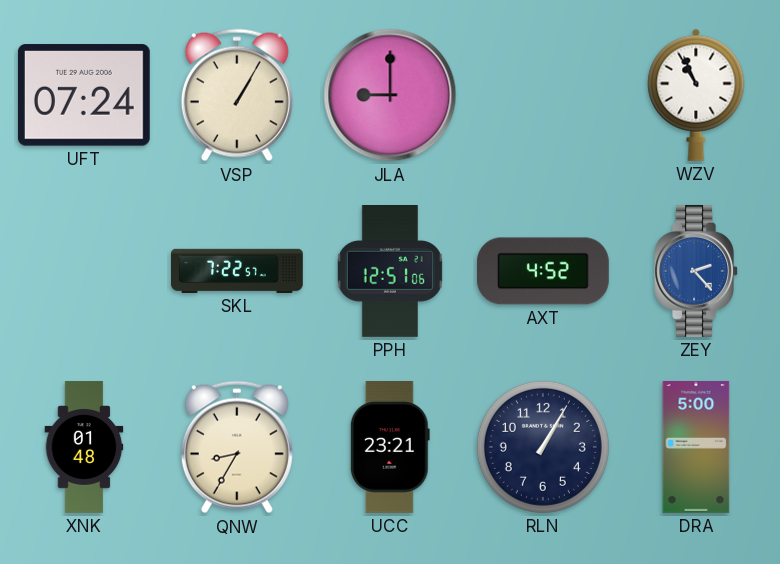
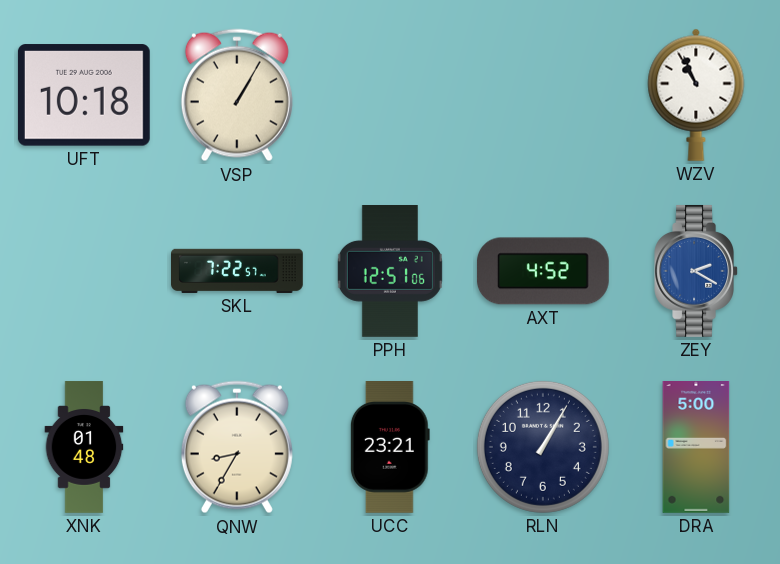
UFT: 07:24 -> 10:18
JLA: 9:00 -> none
ZEY: 2:23 -> 2:20
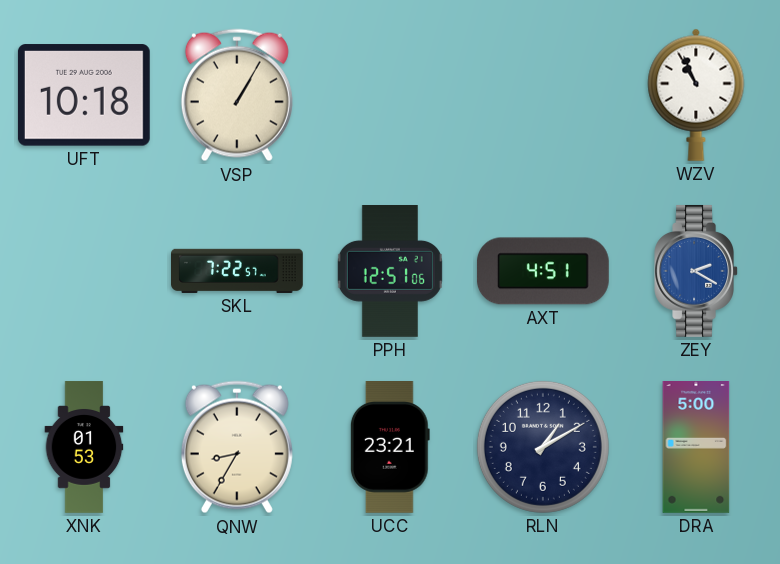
AXT: 4:52 -> 4:51
XNK: 01:48 -> 01:53
RLN: 1:05 -> 1:10
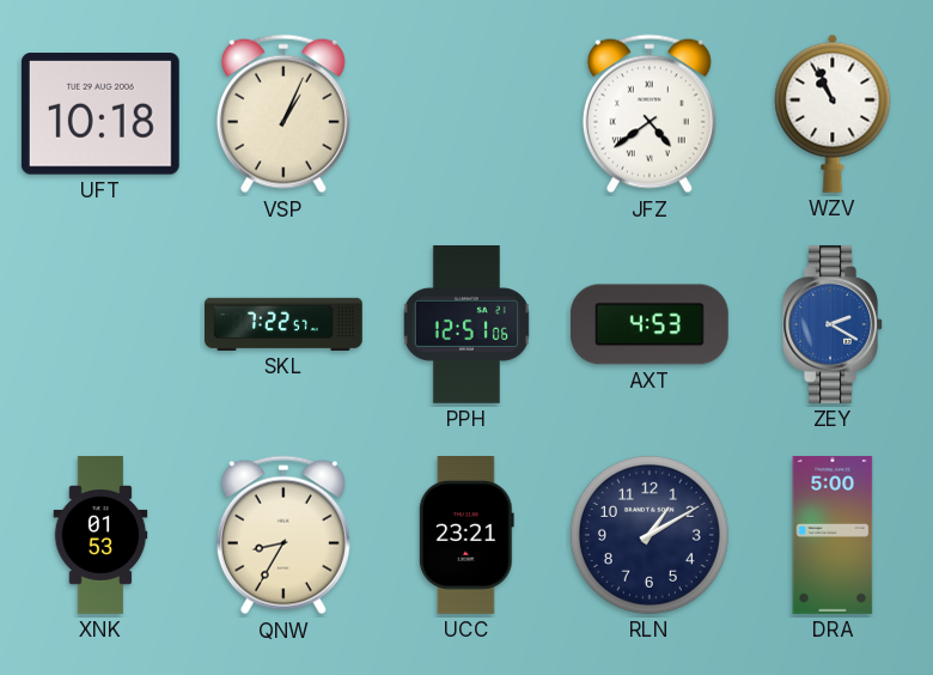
VSP: 1:05 -> 1:04
JFZ: none -> 4:39
AXT: 4:51 -> 4:53
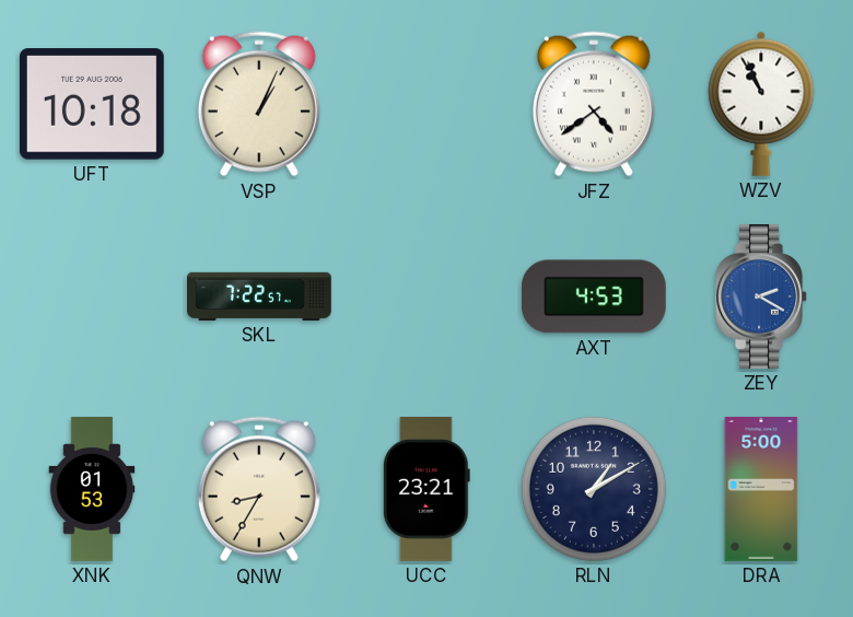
PPH: 12:51 -> none
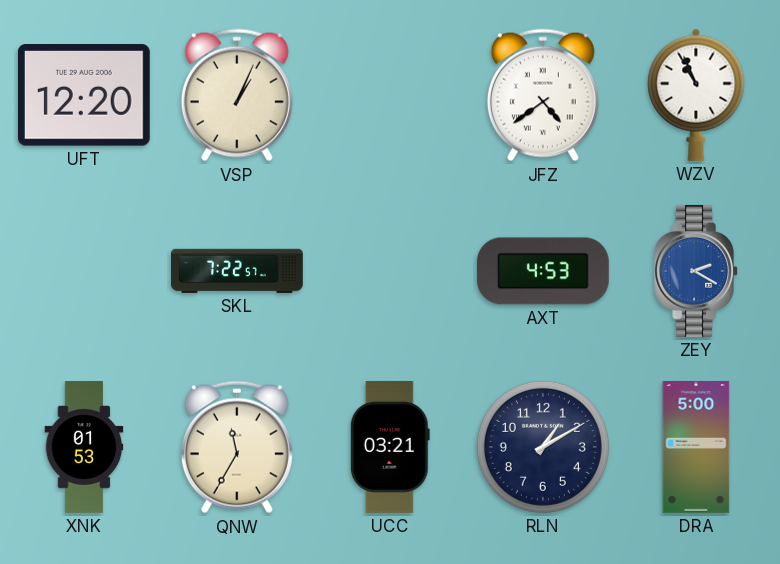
UFT: 10:18 -> 12:20
QNW: 8:35 -> 11:35
UCC: 23:21 -> 03:21
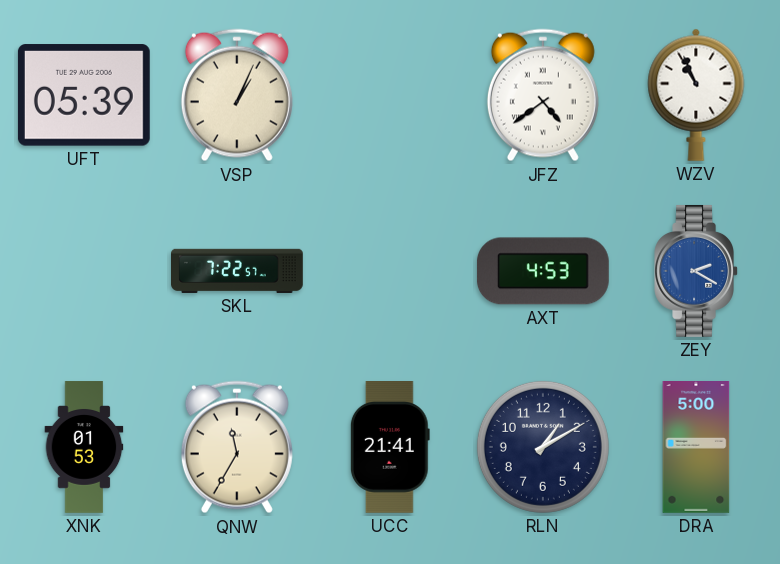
UFT: 12:20 -> 05:39
UCC: 03:21 -> 21:41
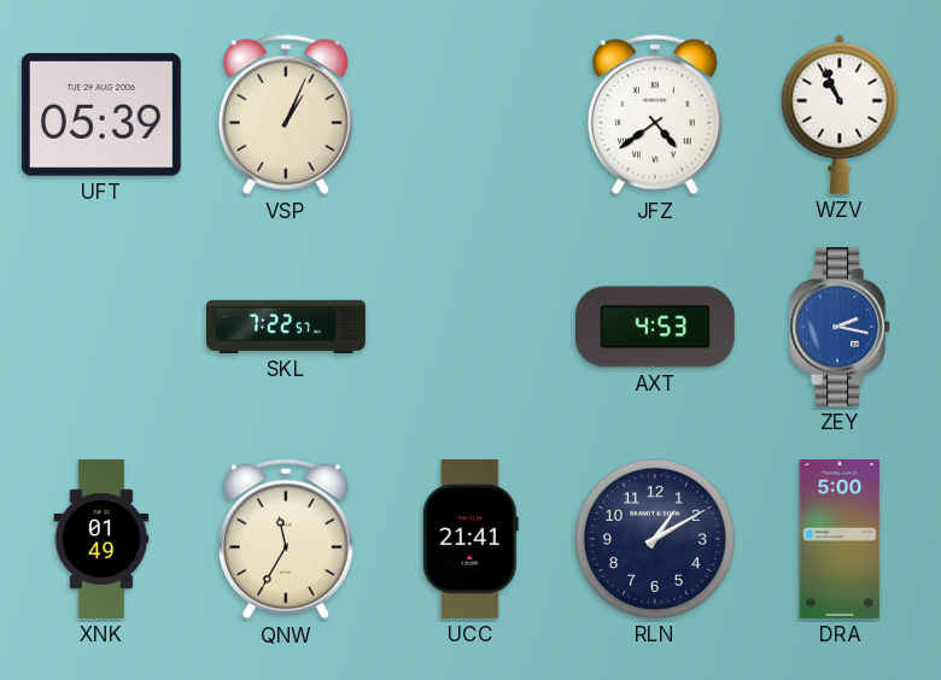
ZEY: 2:20 -> 2:17
XNK: 01:53 -> 01:49
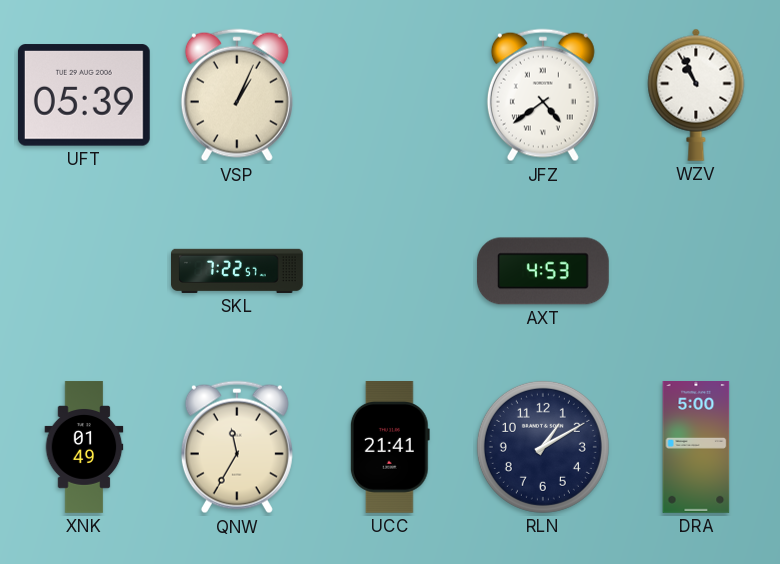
ZEY: 2:17 -> none
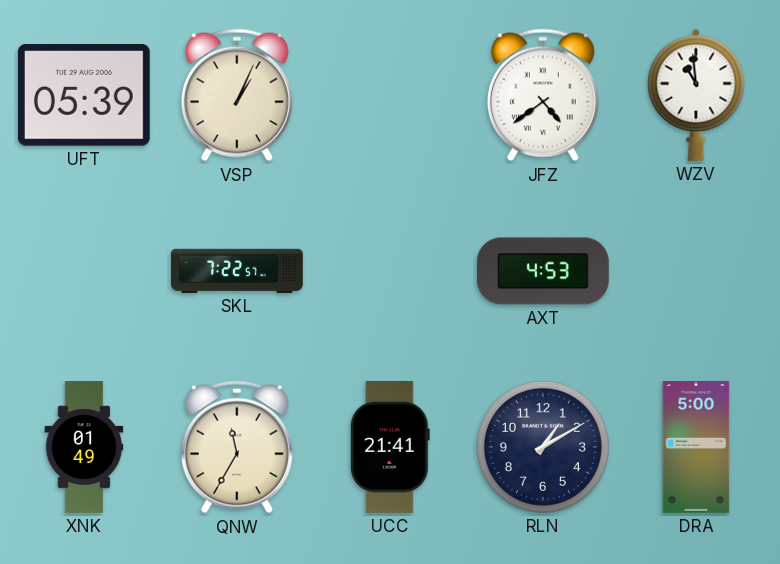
WZV: 10:56 -> 10:59
